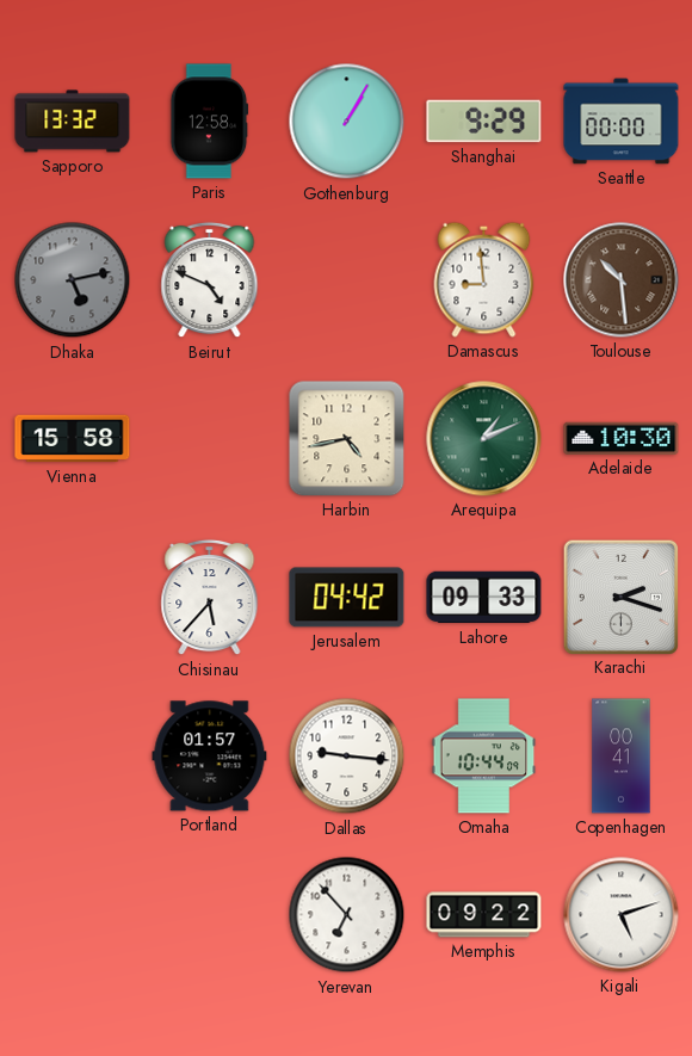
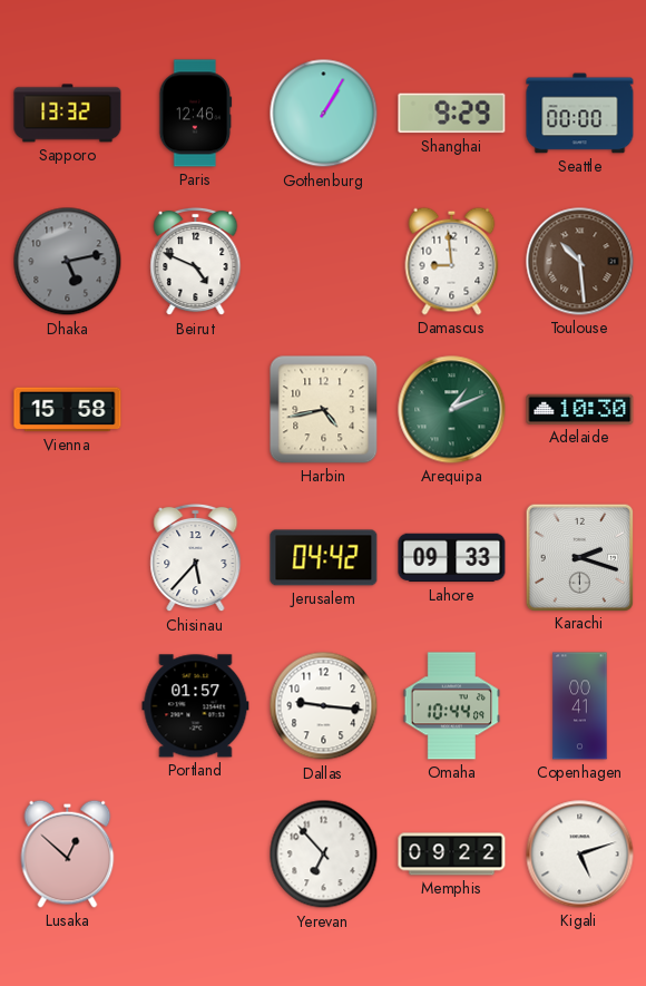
Paris: 12:58 -> 12:46
Lusaka: none -> 12:52
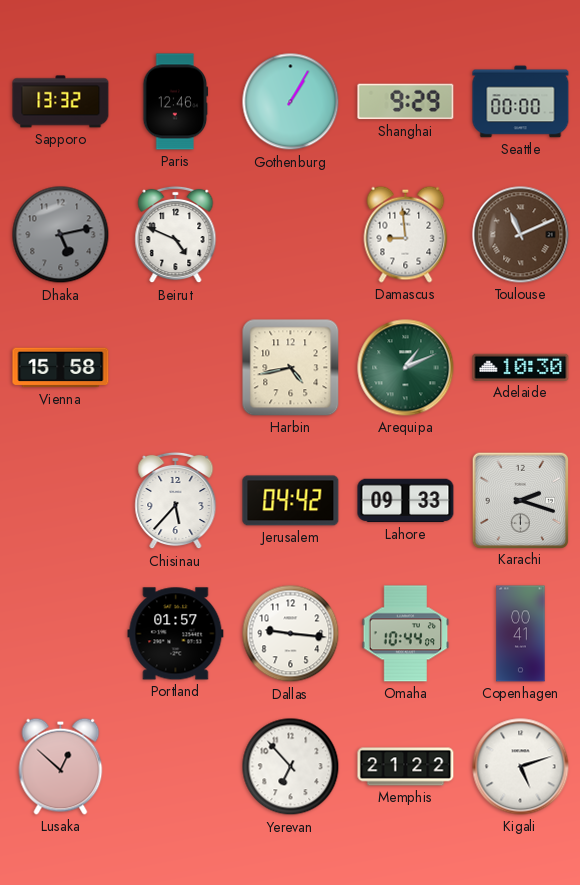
Toulouse: 10:29 -> 11:11
Memphis: 09:22 -> 21:22
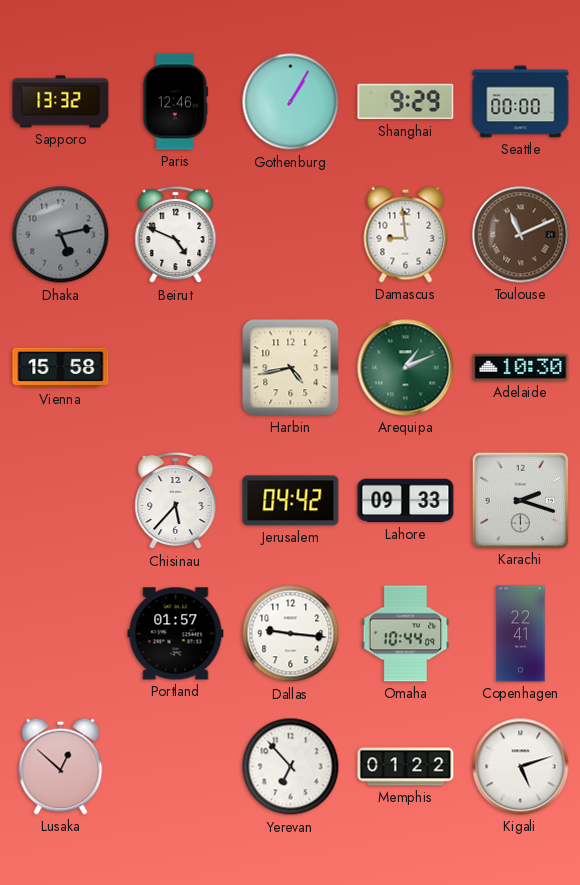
Copenhagen: 00:41 -> 22:41
Memphis: 21:22 -> 01:22
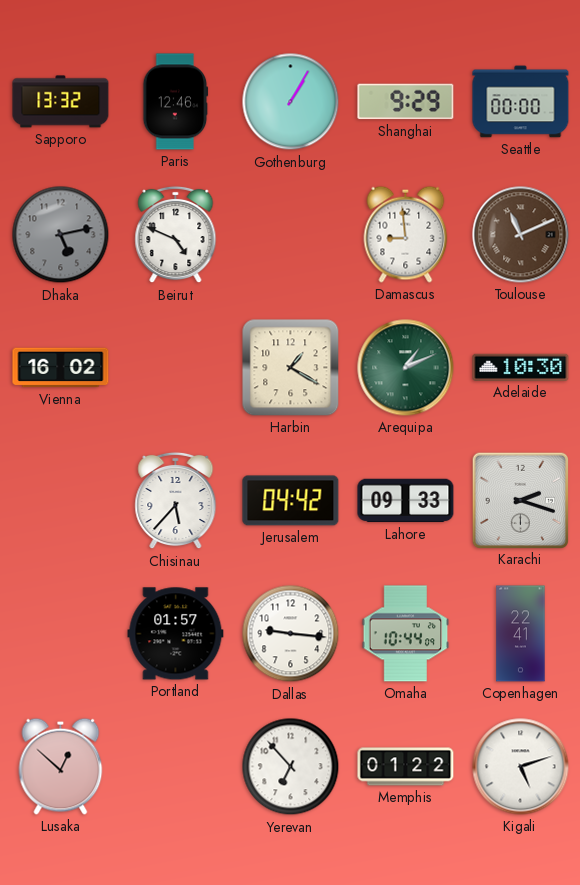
Vienna: 15:58 -> 16:02
Harbin: 4:43 -> 1:20
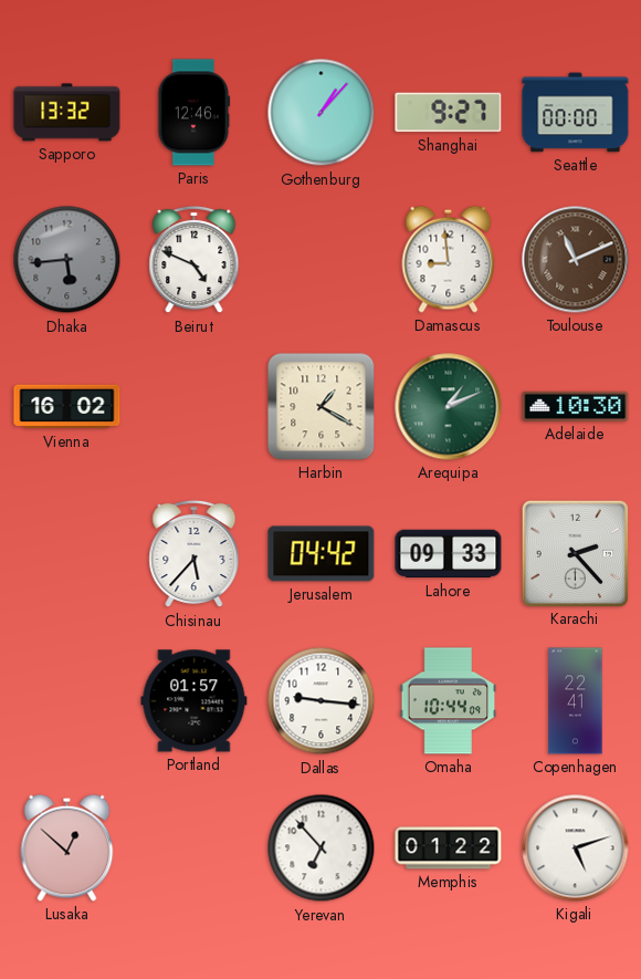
Gothenburg: 1:05 -> 1:07
Shanghai: 9:29 -> 9:27
Dhaka: 5:13 -> 5:44
Karachi: 2:18 -> 2:23
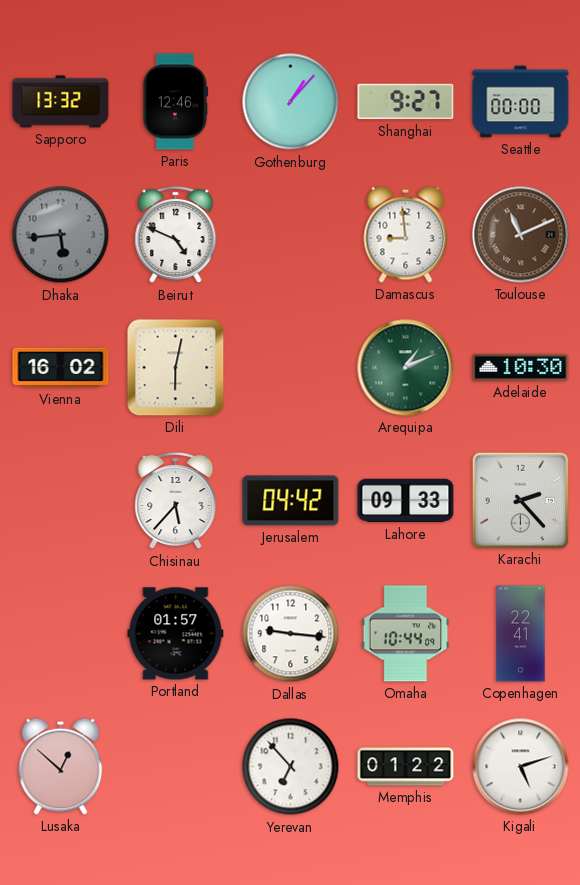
Dili: none -> 6:02
Harbin: 1:20 -> none
